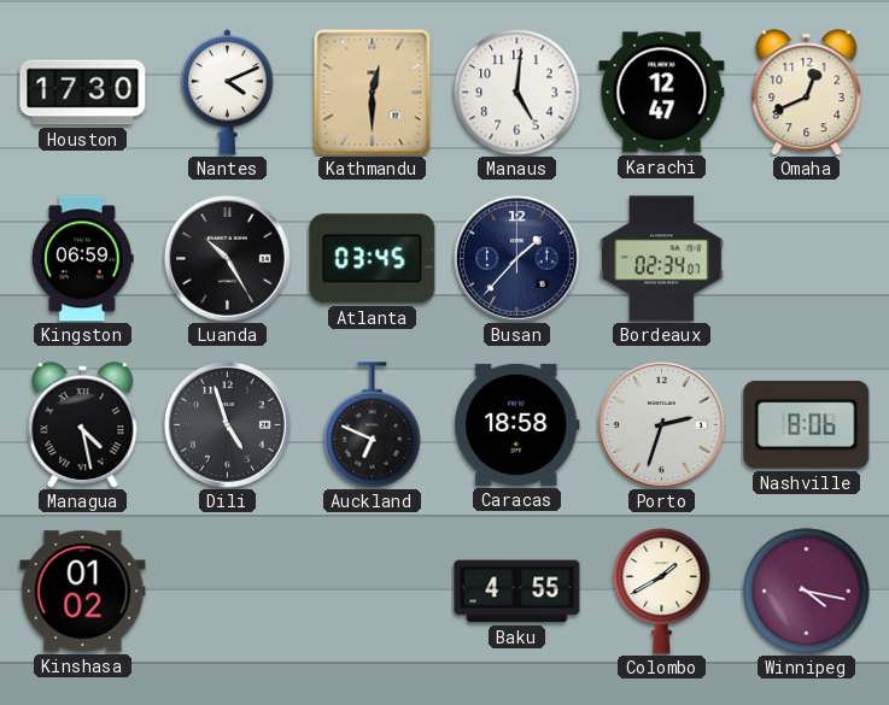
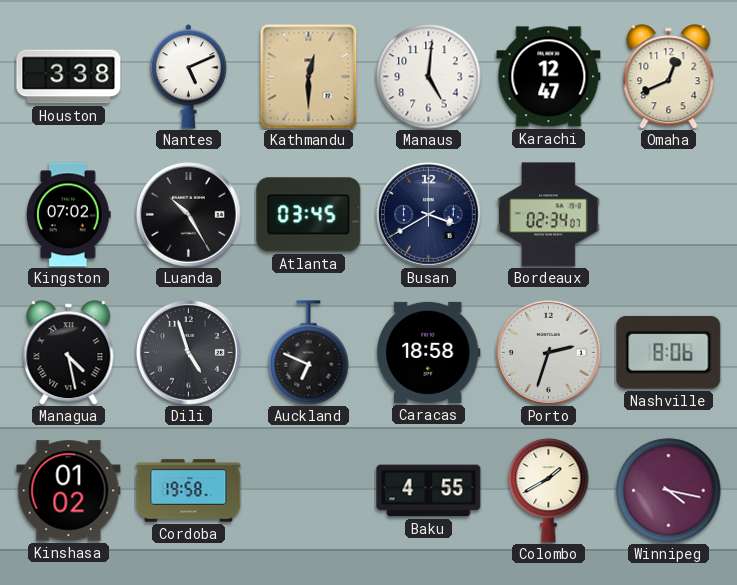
Houston: 17:30 -> 3:38
Nantes: 4:11 -> 5:11
Kingston: 06:59 -> 07:02
Busan: 1:37 -> 3:40
Cordoba: none -> 19:58
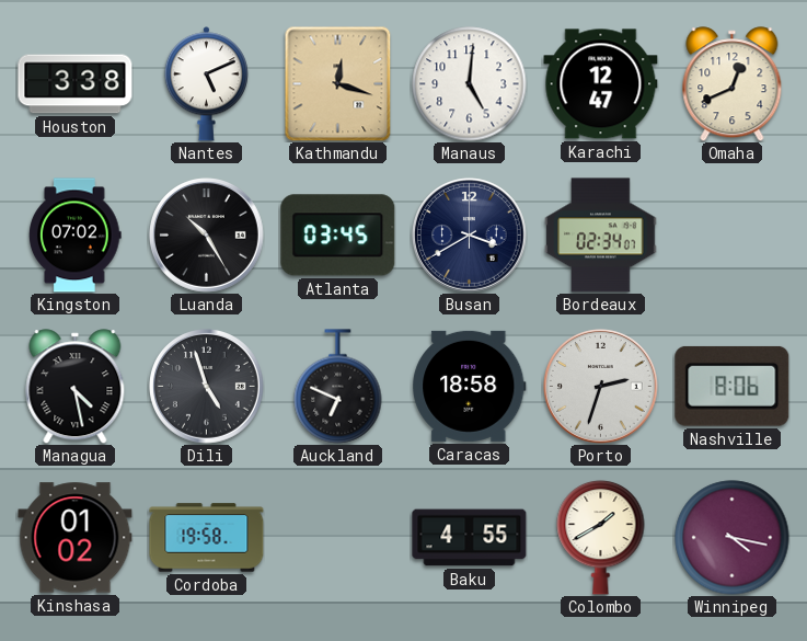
Kathmandu: 12:30 -> 12:18
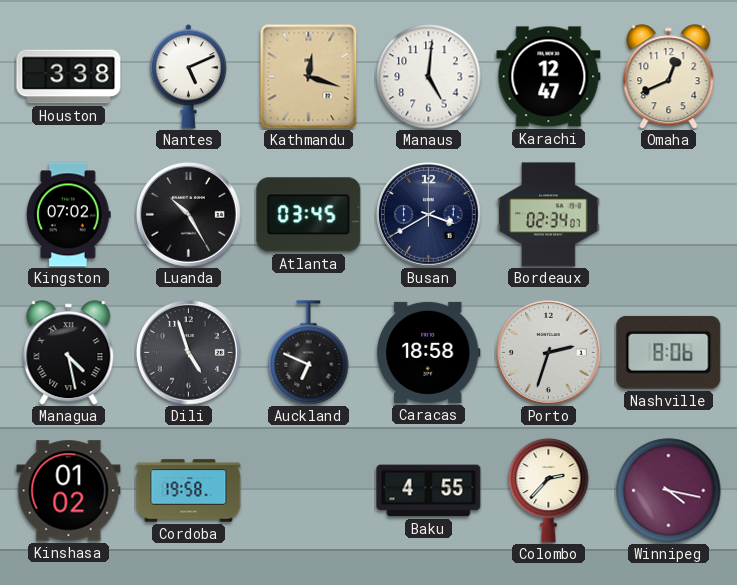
Colombo: 1:40 -> 2:37
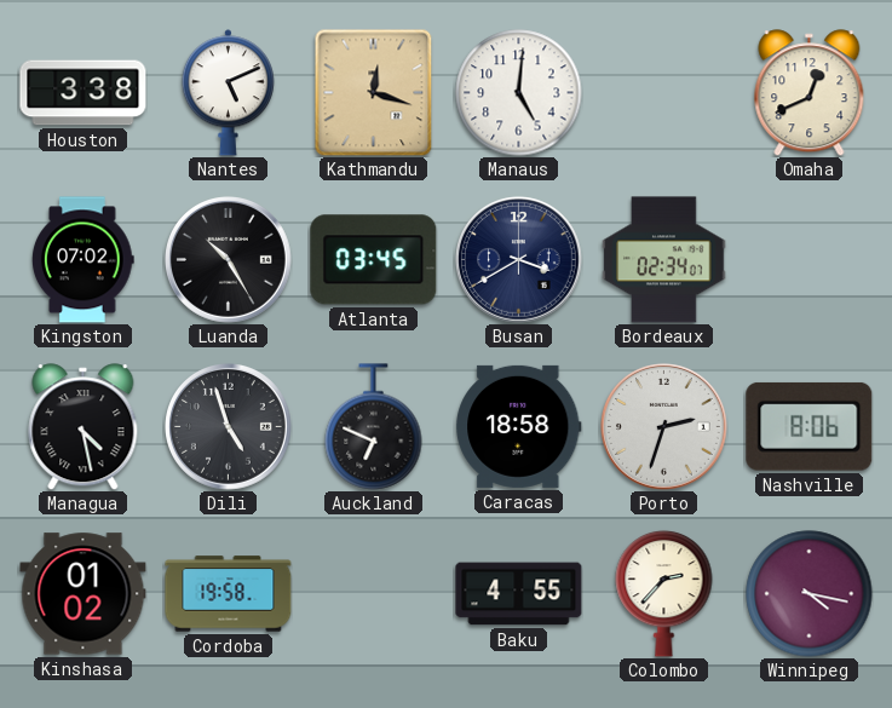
Karachi: 12:47 -> none
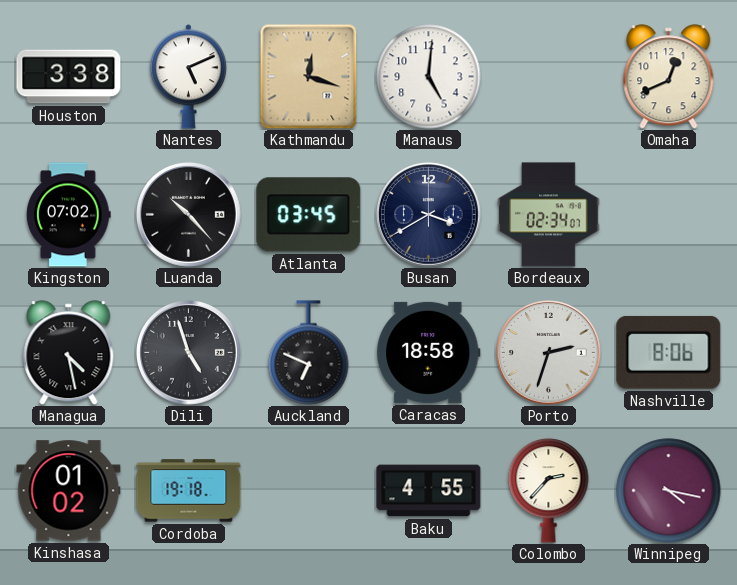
Luanda: 10:25 -> 10:23
Cordoba: 19:58 -> 19:18
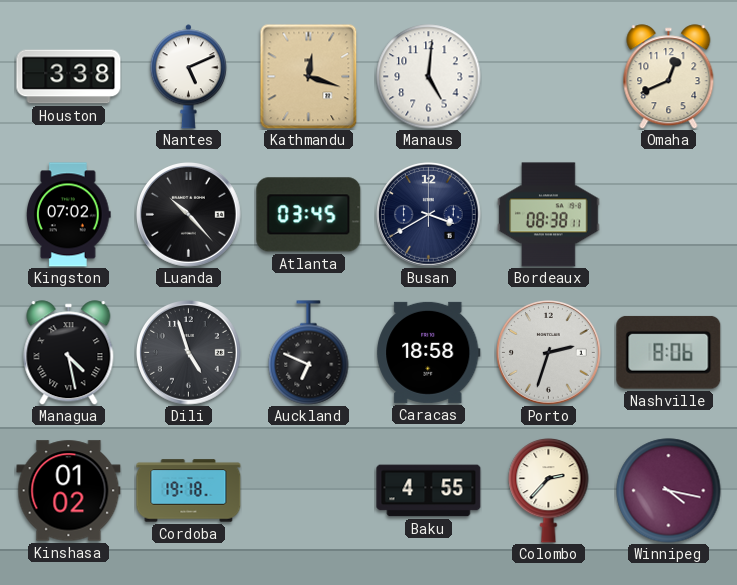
Bordeaux: 02:34 -> 08:38
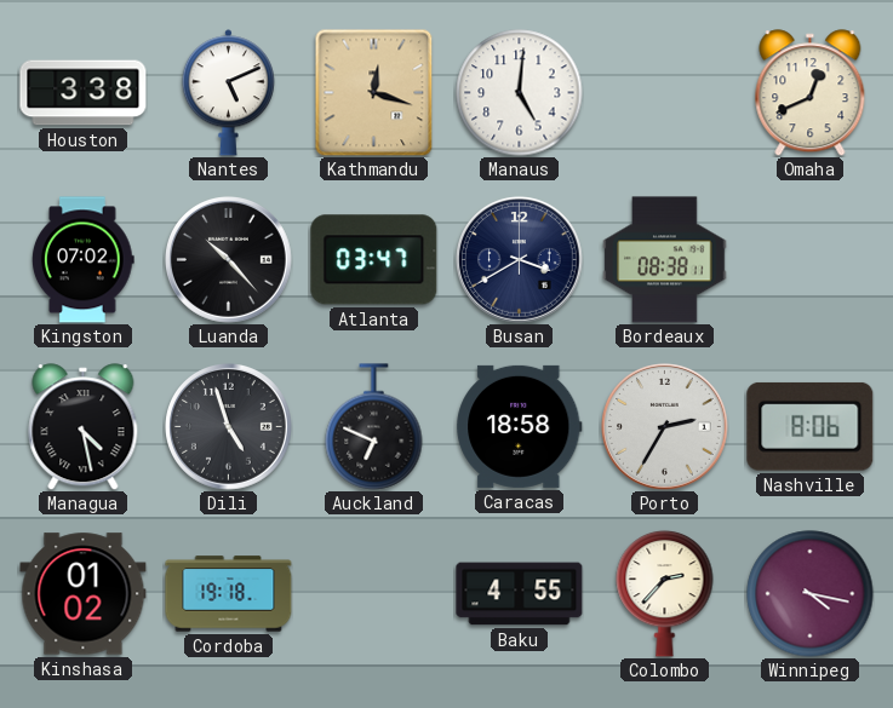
Atlanta: 03:45 -> 03:47
Porto: 2:33 -> 2:35
